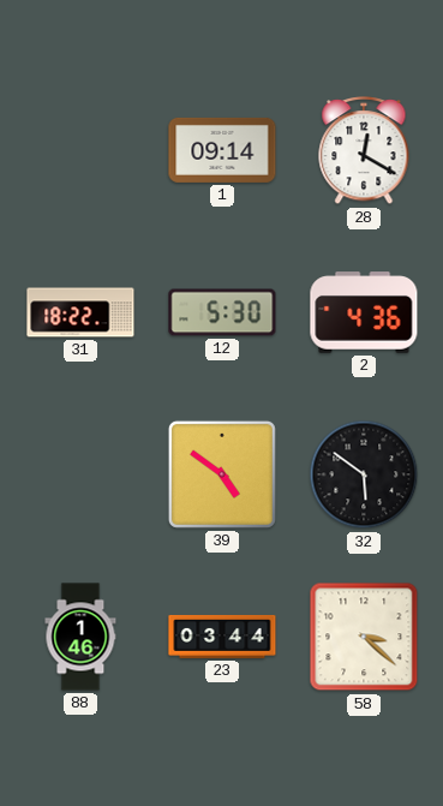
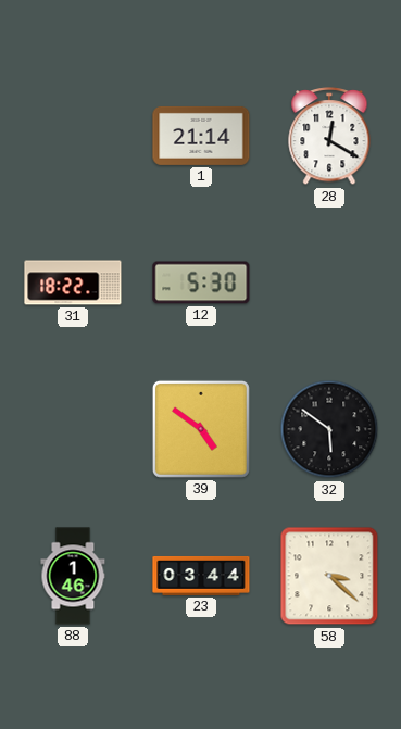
1: 09:14 -> 21:14
2: 4:36 -> none
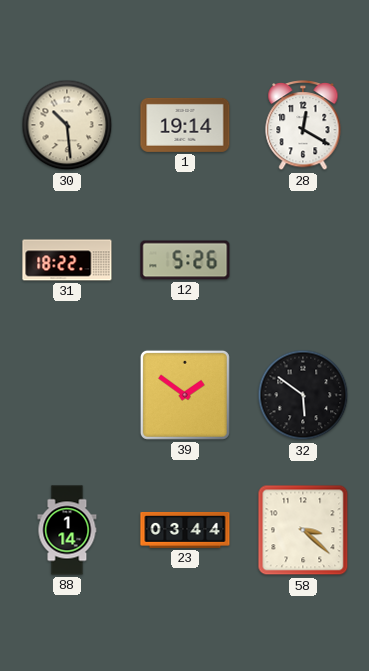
30: none -> 10:29
1: 21:14 -> 19:14
12: 5:30 -> 5:26
39: 4:51 -> 1:51
88: 1:46 -> 1:14
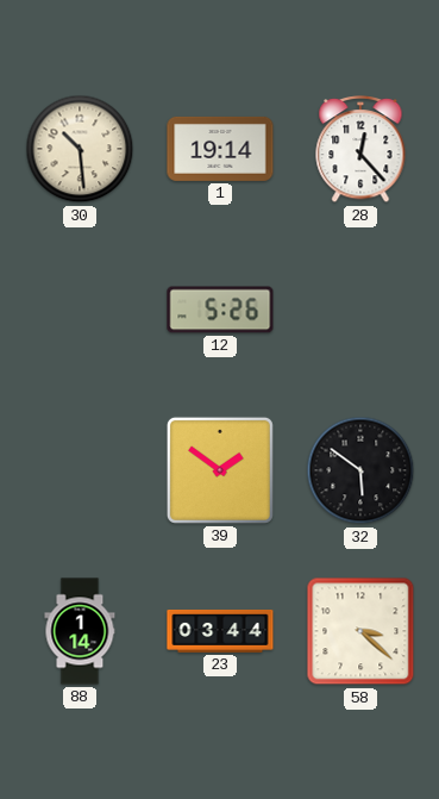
28: 12:20 -> 12:23
31: 18:22 -> none
